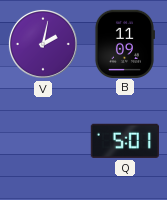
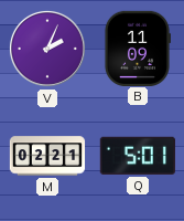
V: 2:02 -> 2:04
M: none -> 02:21
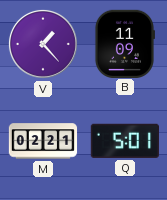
V: 2:04 -> 1:23
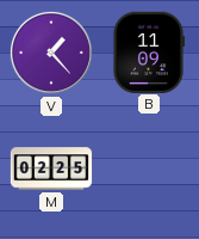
M: 02:21 -> 02:25
Q: 5:01 -> none
